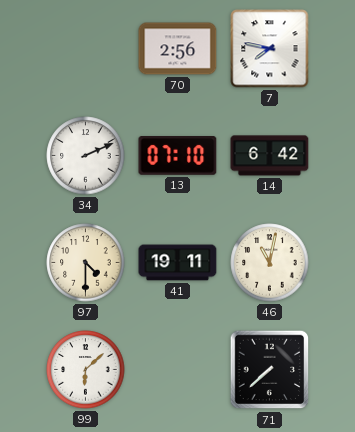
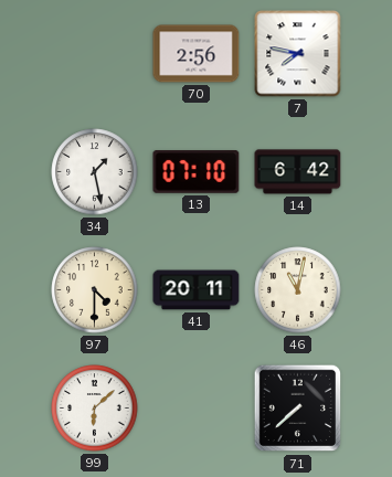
34: 2:11 -> 1:28
41: 19:11 -> 20:11
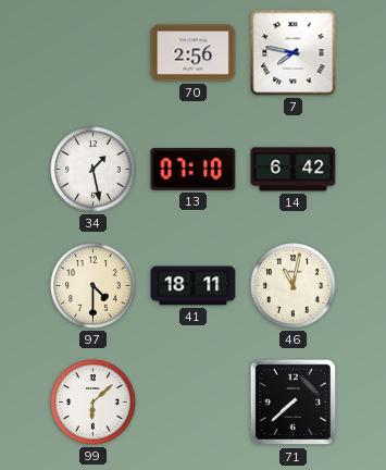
41: 20:11 -> 18:11
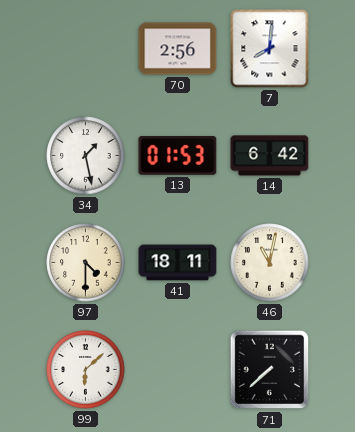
7: 7:47 -> 8:01
13: 07:10 -> 01:53
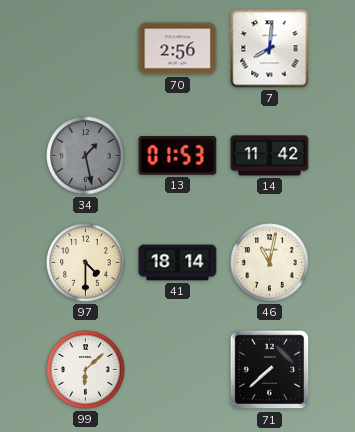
34 dial: white -> grey
14: 6:42 -> 11:42
41: 18:11 -> 18:14
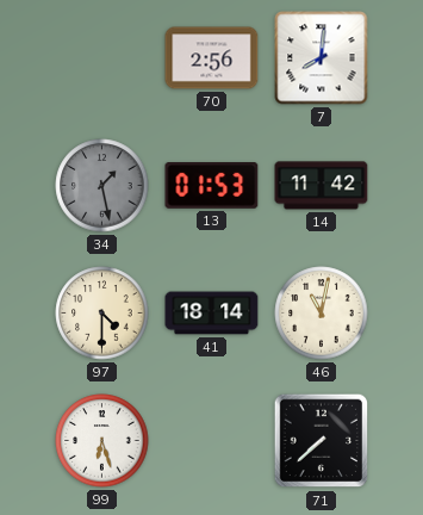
99: 6:08 -> 6:27
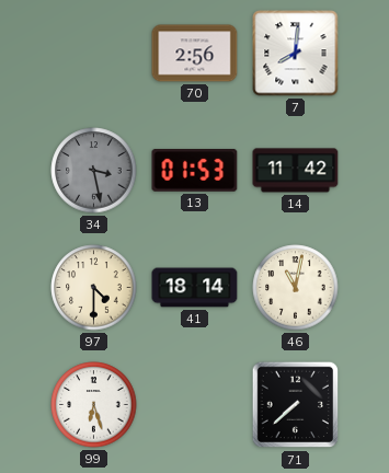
34: 1:28 -> 3:28
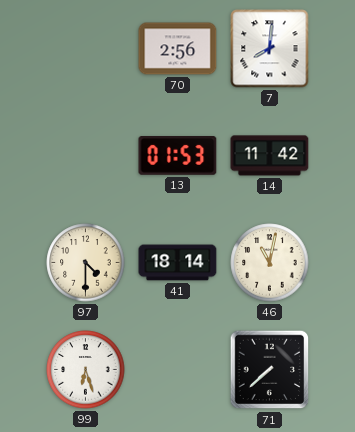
34: 3:28 -> none
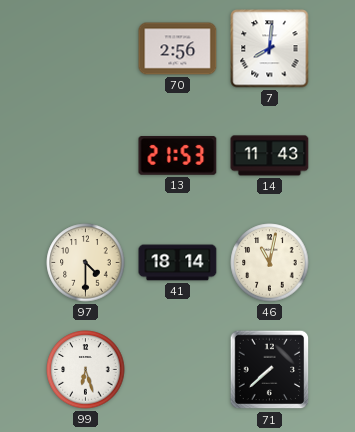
13: 01:53 -> 21:53
14: 11:42 -> 11:43
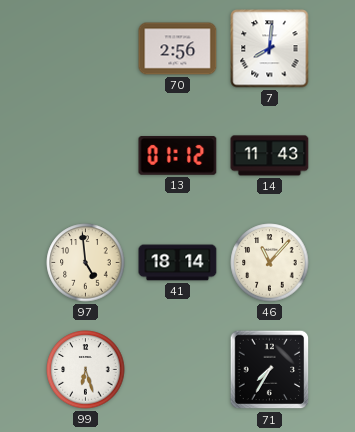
13: 21:53 -> 01:12
97: 4:30 -> 4:59
46: 11:02 -> 11:07
71: 7:38 -> 7:35
